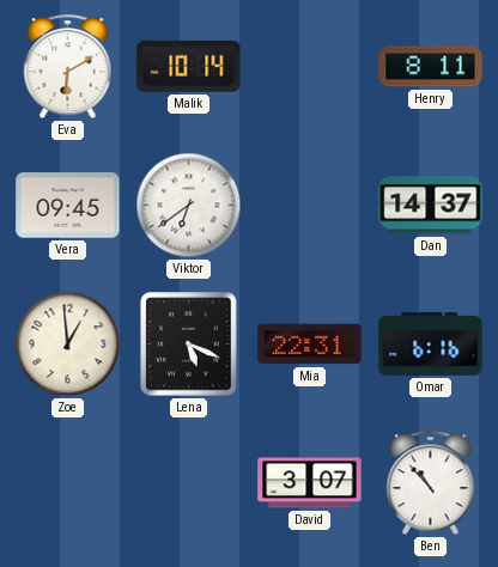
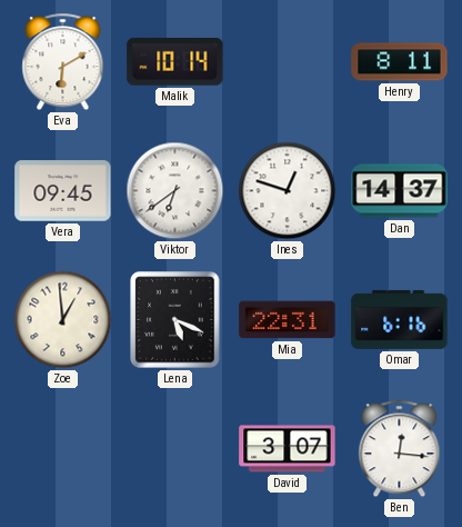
Ines: none -> 12:48
Ben: 10:53 -> 12:16
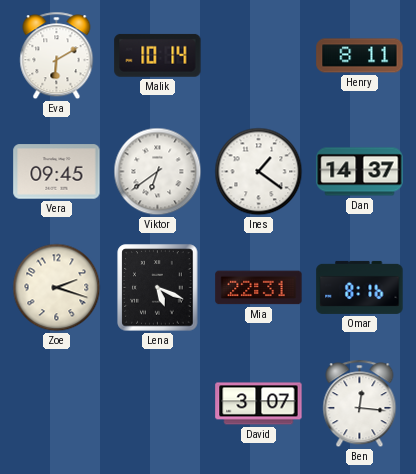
Ines: 12:48 -> 1:21
Zoe: 12:59 -> 2:18
Omar: 6:16 -> 8:16
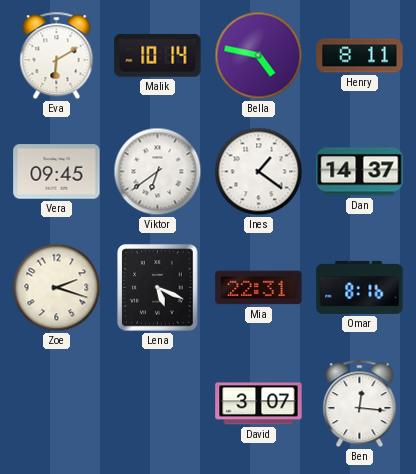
Bella: none -> 4:47
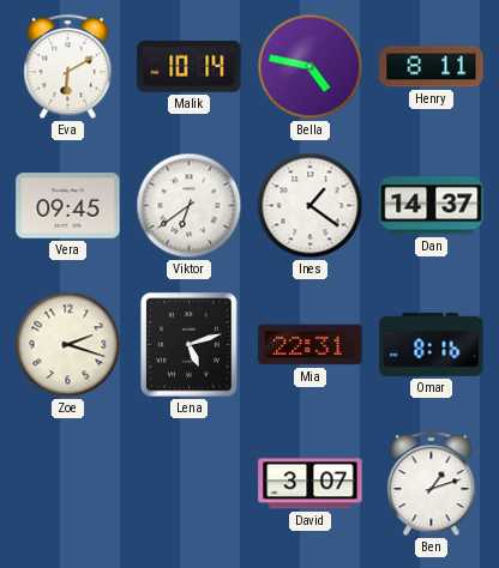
Lena: 5:19 -> 5:12
Ben: 12:16 -> 1:12
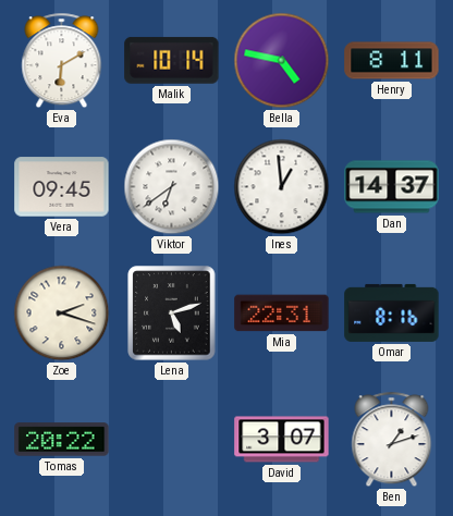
Ines: 1:21 -> 12:59
Tomas: none -> 20:22
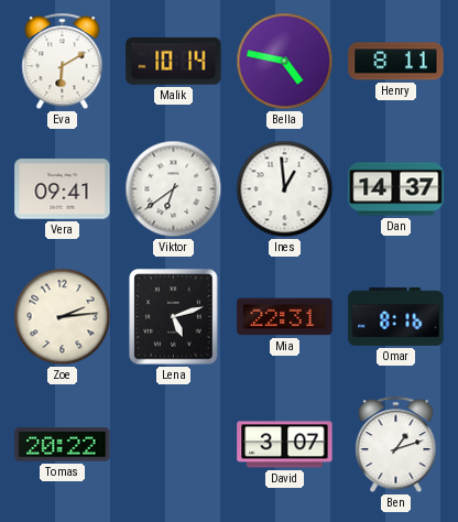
Vera: 09:45 -> 09:41
Zoe: 2:18 -> 2:14
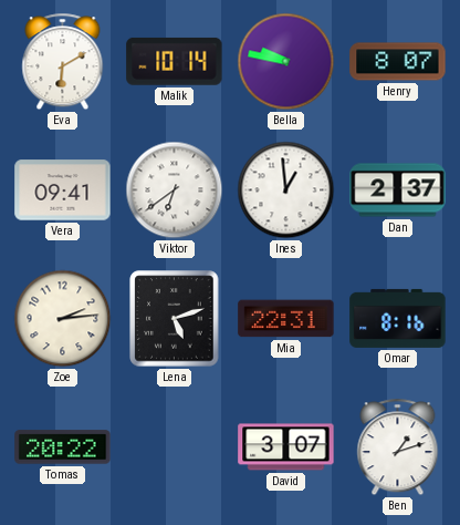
Bella: 4:47 -> 9:47
Henry: 8:11 -> 8:07
Dan: 14:37 -> 2:37
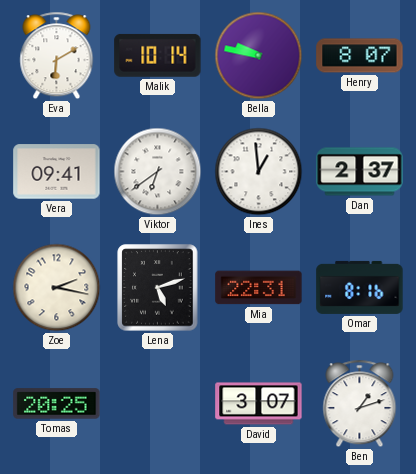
Zoe: 2:14 -> 2:17
Tomas: 20:22 -> 20:25
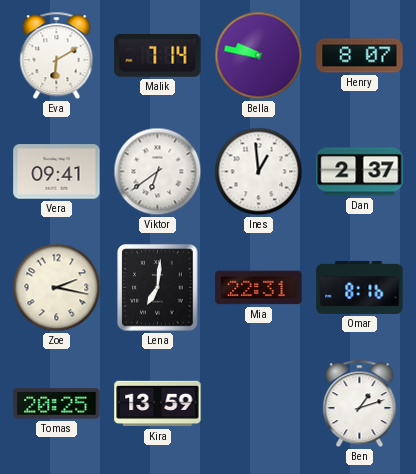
Malik: 10:14 -> 7:14
Lena: 5:12 -> 7:01
Kira: none -> 13:59
David: 3:07 -> none
